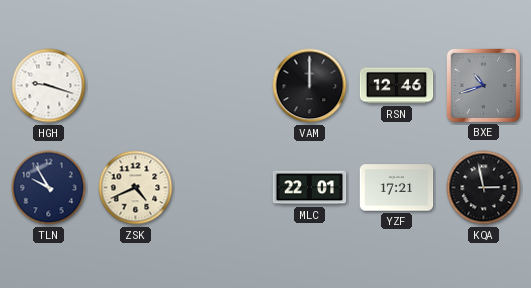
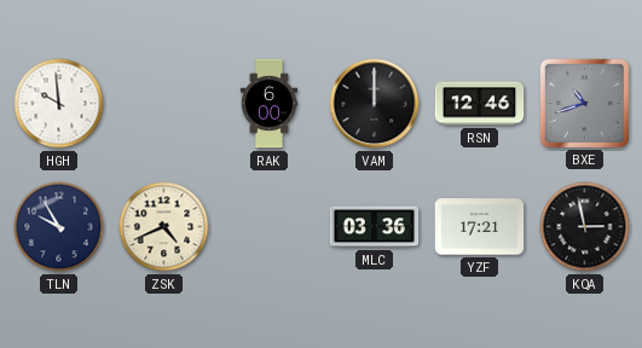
HGH: 9:18 -> 9:59
RAK: none -> 6:00
MLC: 22:01 -> 03:36
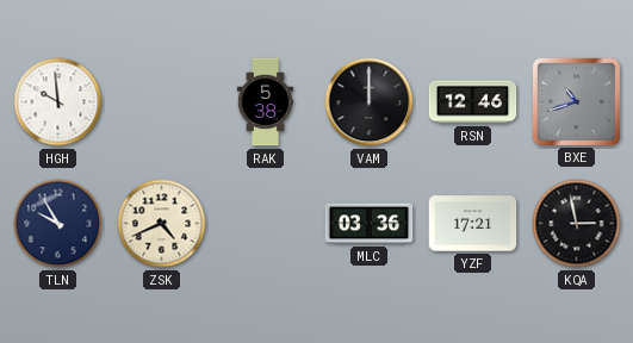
RAK: 6:00 -> 5:38
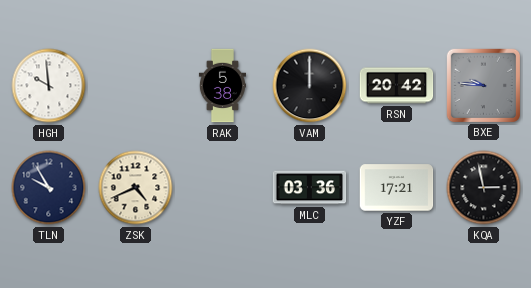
RSN: 12:46 -> 20:42
BXE: 10:42 -> 9:46
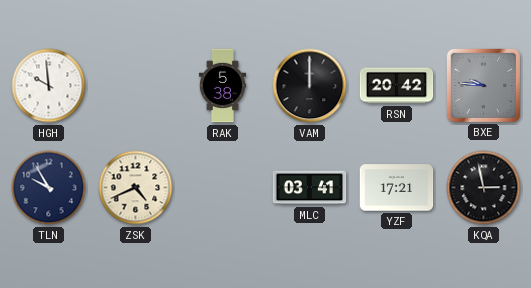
MLC: 03:36 -> 03:41
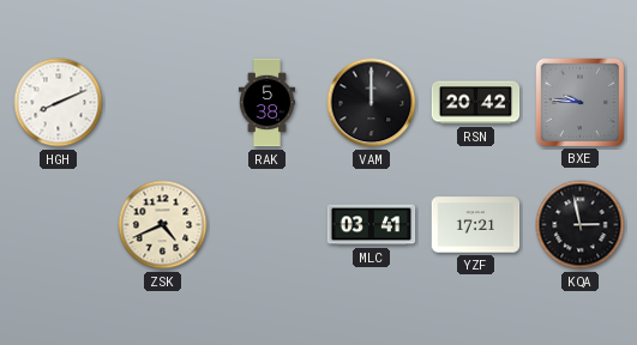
HGH: 9:59 -> 8:11
TLN: 9:55 -> none
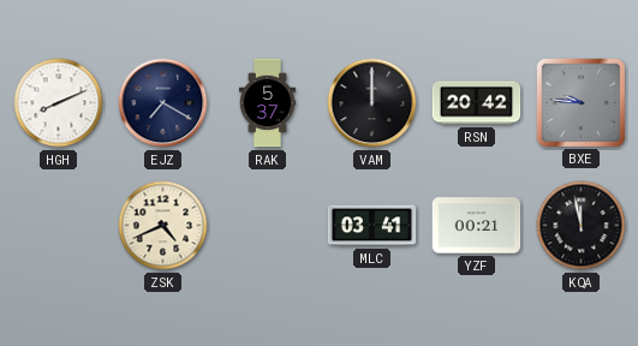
EJZ: none -> 7:20
RAK: 5:38 -> 5:37
YZF: 17:21 -> 00:21
KQA: 2:58 -> 11:58
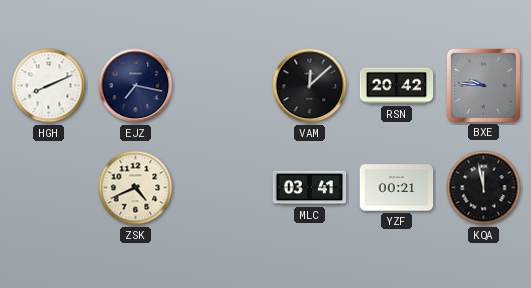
EJZ: 7:20 -> 7:17
RAK: 5:37 -> none
VAM: 12:00 -> 12:08
